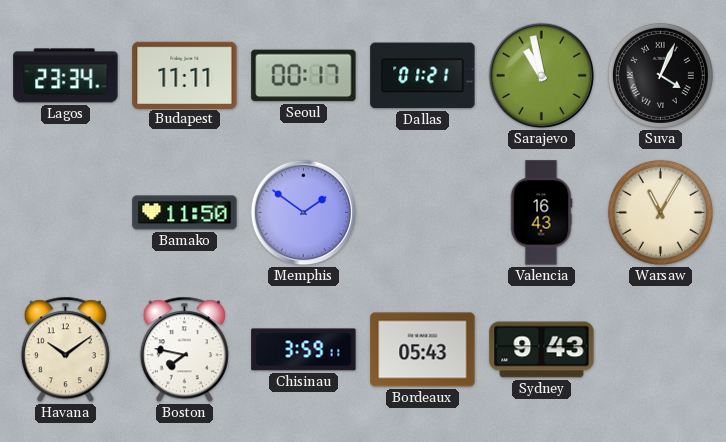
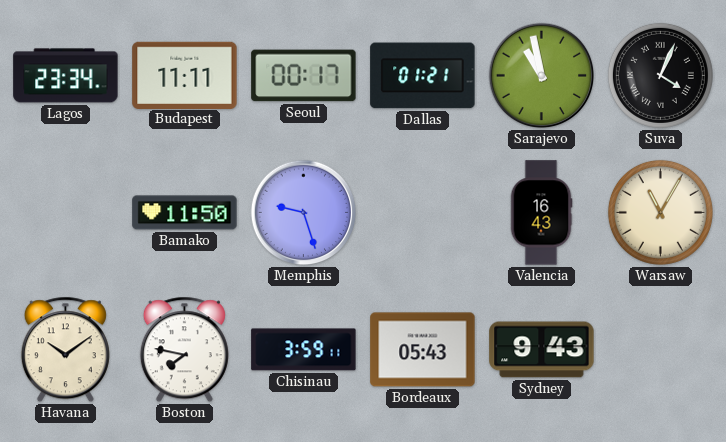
Memphis: 1:51 -> 9:27
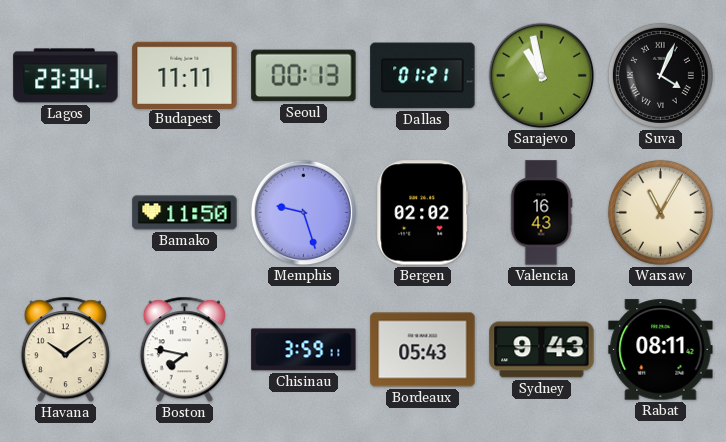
Seoul: 00:17 -> 00:13
Bergen: none -> 02:02
Rabat: none -> 08:11
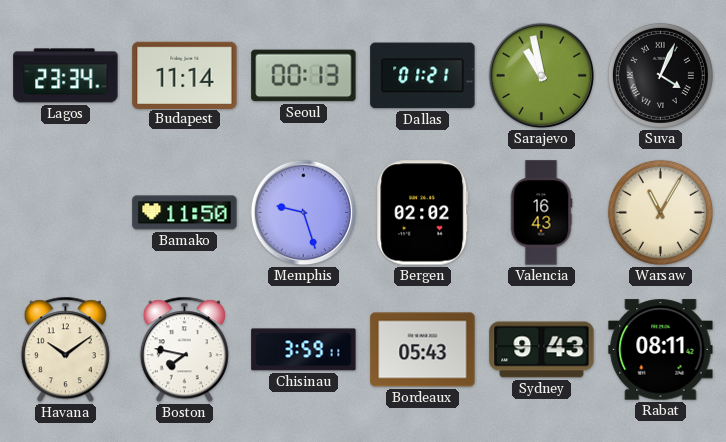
Budapest: 11:11 -> 11:14
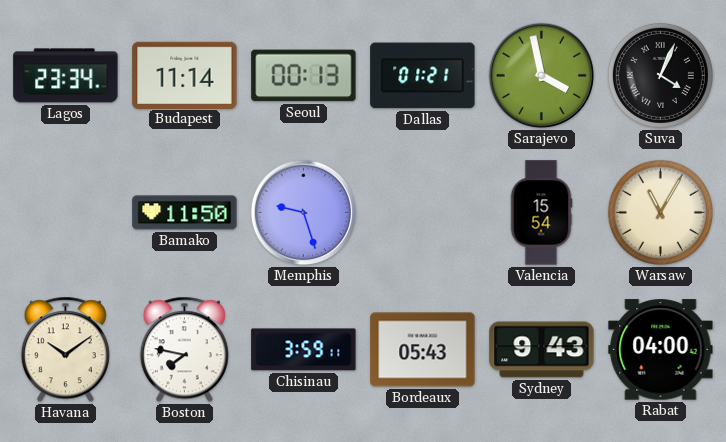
Sarajevo: 10:58 -> 3:58
Bergen: 02:02 -> none
Valencia: 16:43 -> 15:54
Rabat: 08:11 -> 04:00
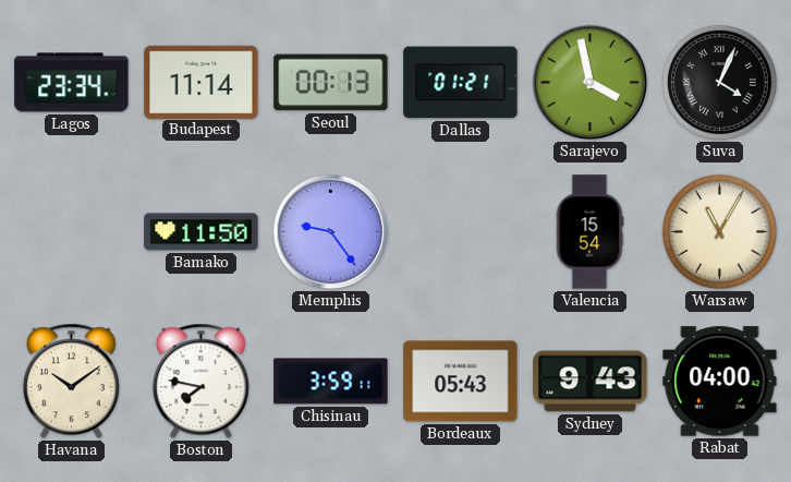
Memphis: 9:27 -> 9:24
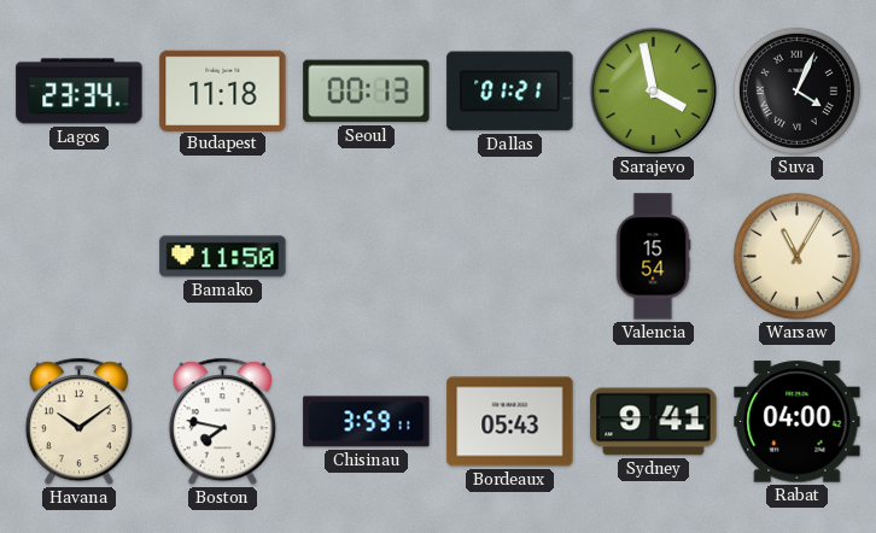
Budapest: 11:14 -> 11:18
Memphis: 9:24 -> none
Sydney: 9:43 -> 9:41
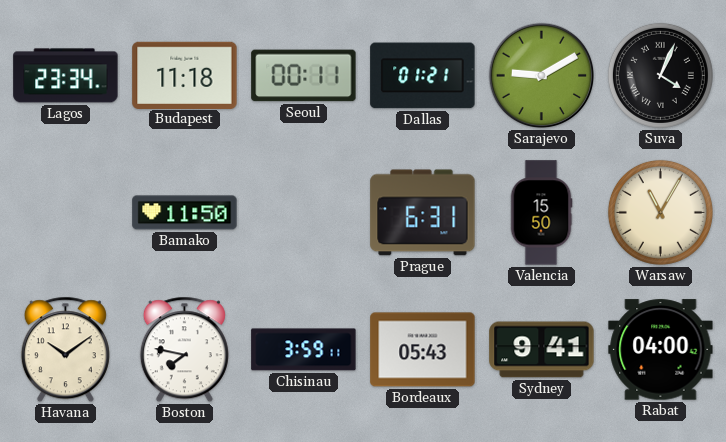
Seoul: 00:13 -> 00:11
Sarajevo: 3:58 -> 9:10
Prague: none -> 6:31
Valencia: 15:54 -> 15:50
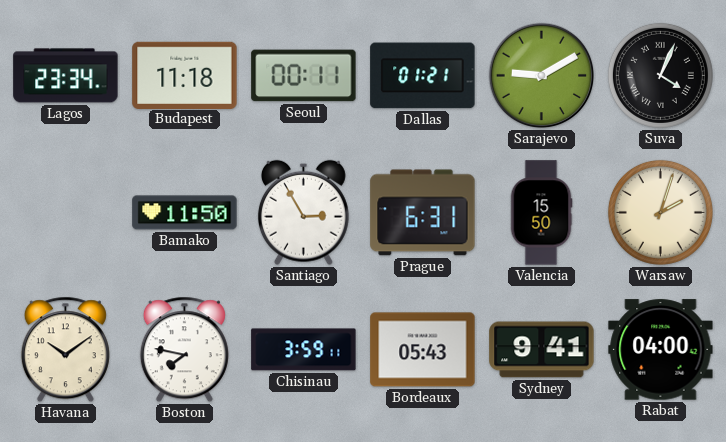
Santiago: none -> 2:55
Warsaw: 11:05 -> 2:03
